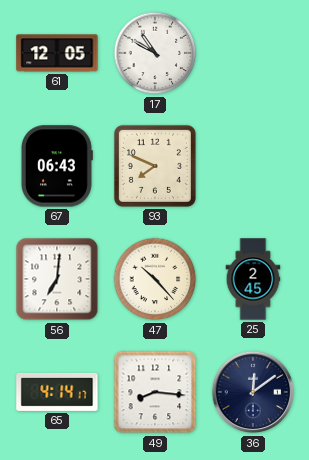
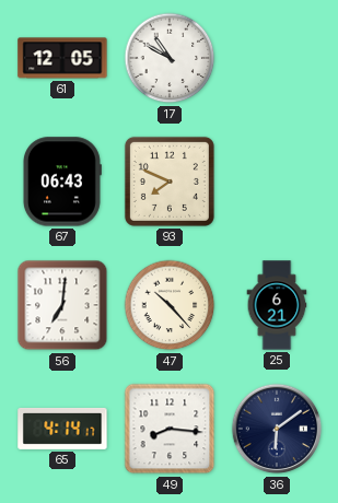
25: 2:45 -> 6:21
36: 12:09 -> 6:09
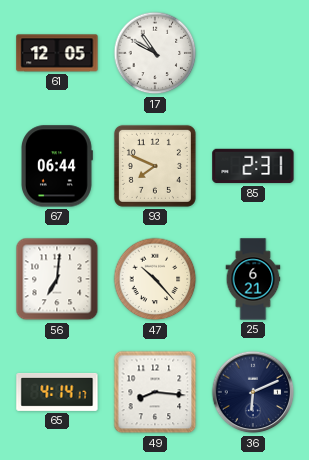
67: 06:43 -> 06:44
85: none -> 2:31
36: 6:09 -> 6:11
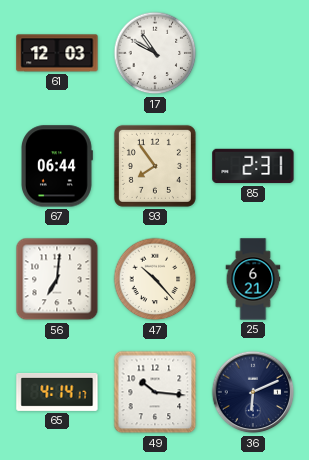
61: 12:05 -> 12:03
93: 7:49 -> 7:54
49: 8:16 -> 10:16
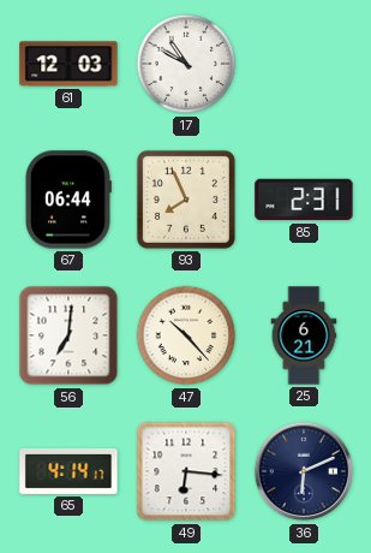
93: 7:54 -> 7:56
49: 10:16 -> 6:16
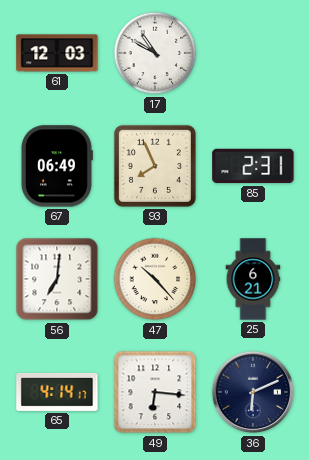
67: 06:44 -> 06:49
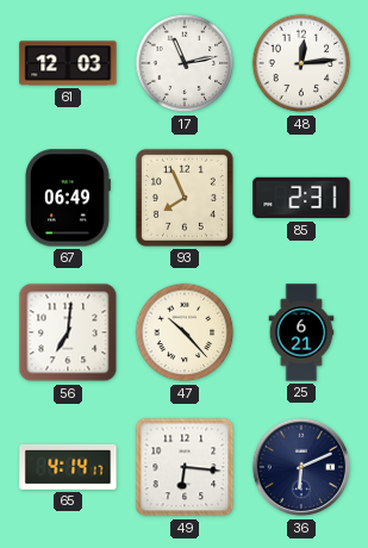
17: 10:50 -> 11:13
48: none -> 12:14
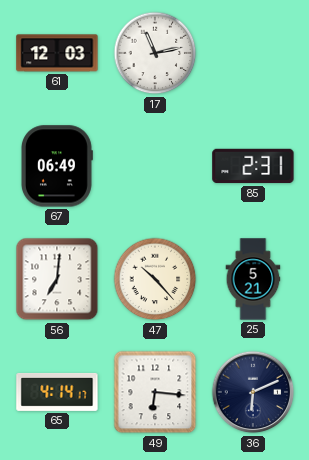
48: 12:14 -> none
93: 7:56 -> none
25: 6:21 -> 5:21
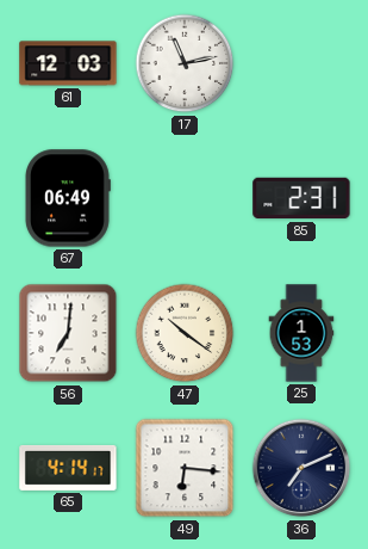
47: 10:23 -> 10:21
25: 5:21 -> 1:53
36: 6:11 -> 7:11
